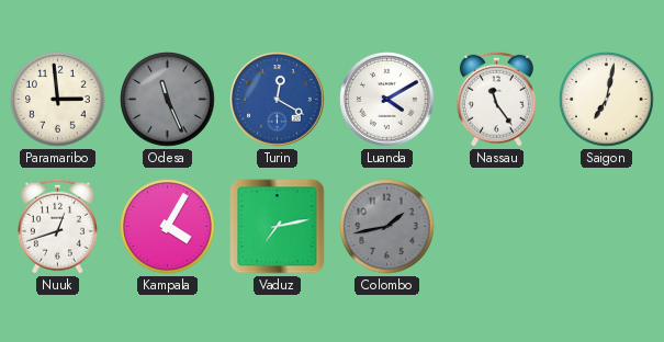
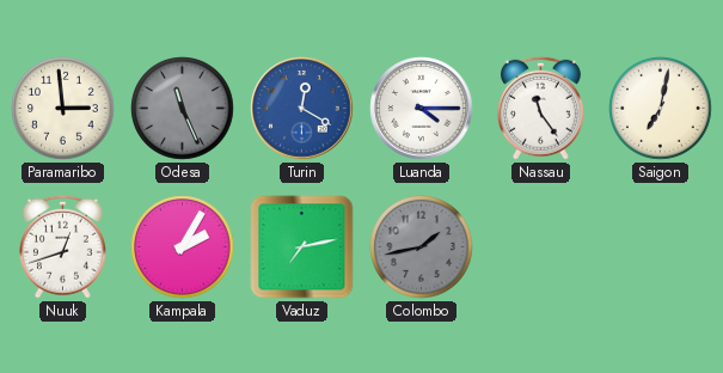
Luanda: 4:10 -> 4:15
Kampala: 4:05 -> 2:05
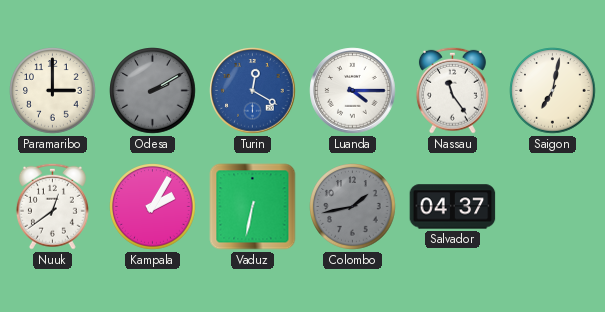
Paramaribo: 2:59 -> 3:00
Odesa: 11:26 -> 2:10
Nuuk: 12:42 -> 12:39
Vaduz: 7:13 -> 6:32
Salvador: none -> 04:37
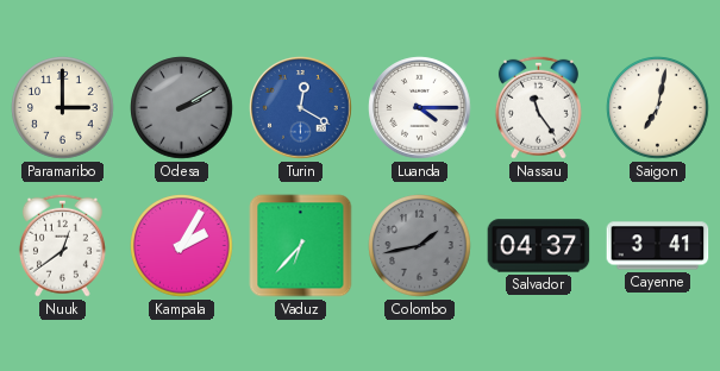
Vaduz: 6:32 -> 6:37
Cayenne: none -> 3:41
